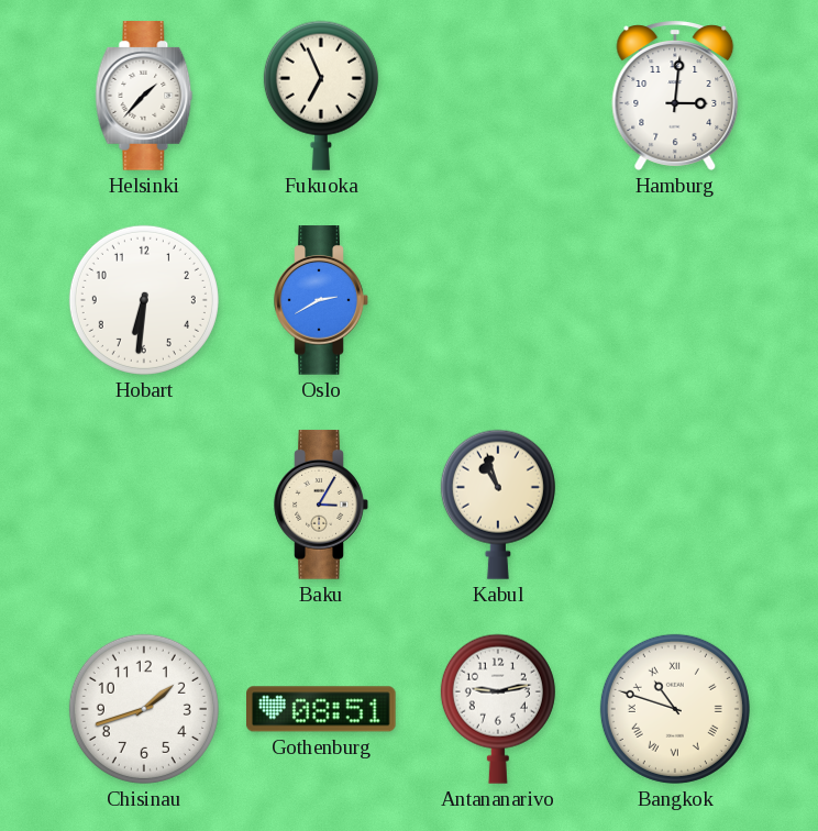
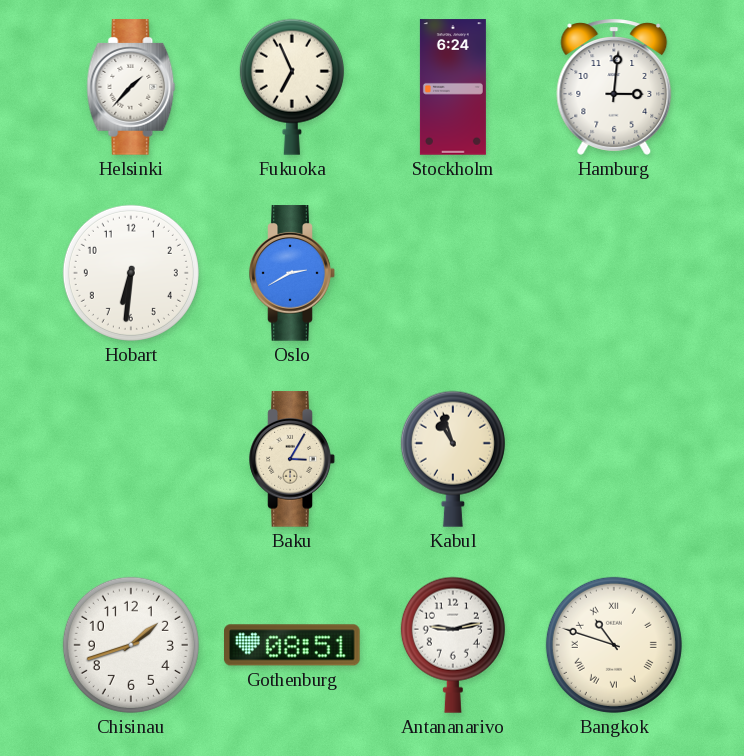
Stockholm: none -> 6:24
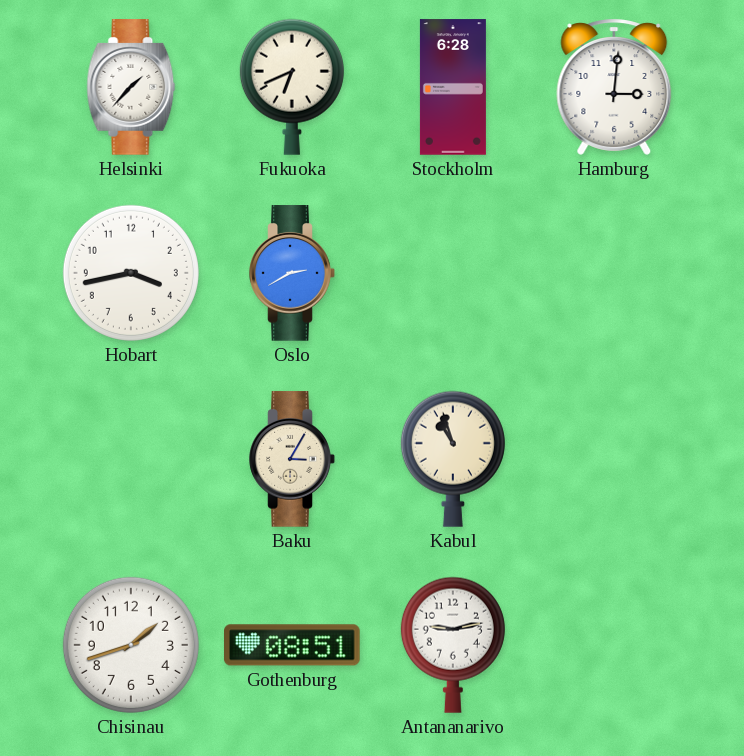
Fukuoka: 6:56 -> 6:41
Stockholm: 6:24 -> 6:28
Hobart: 6:31 -> 3:43
Bangkok: 10:48 -> none
